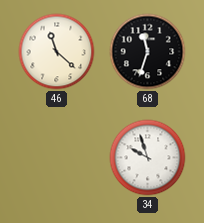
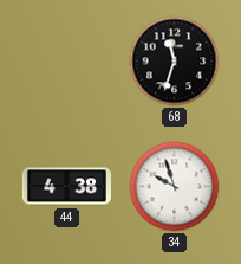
46: 11:22 -> none
44: none -> 4:38
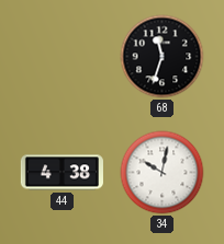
34: 9:57 -> 10:02
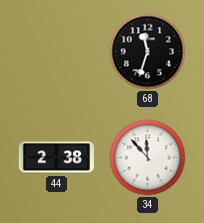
44: 4:38 -> 2:38
34: 10:02 -> 11:53
